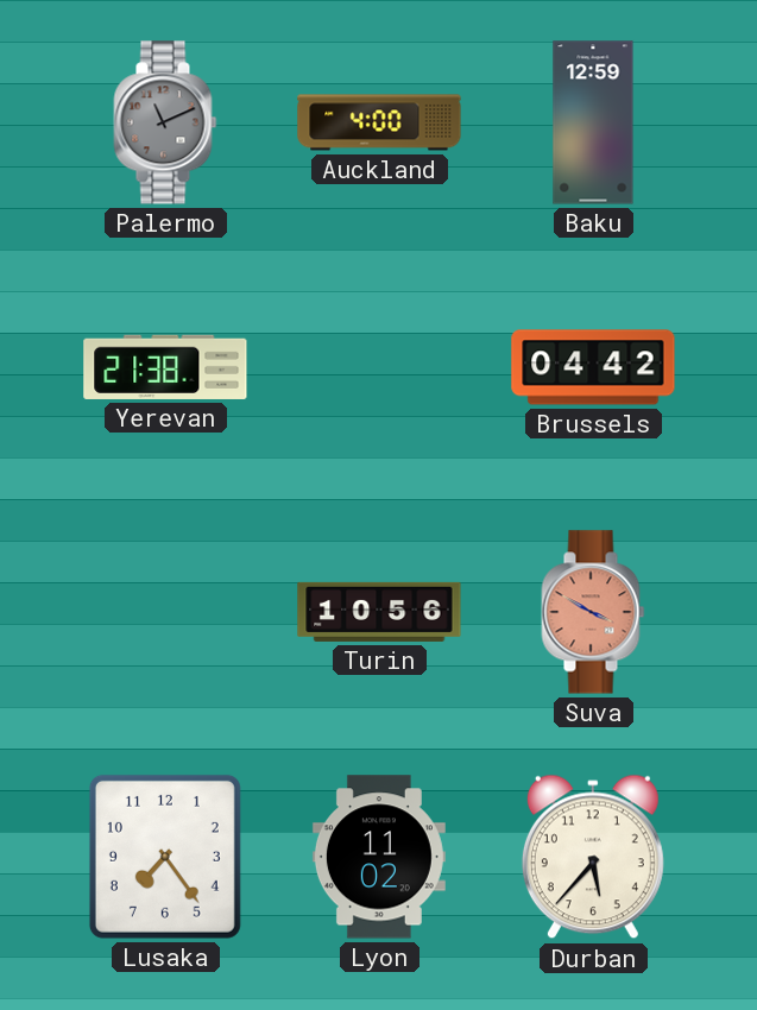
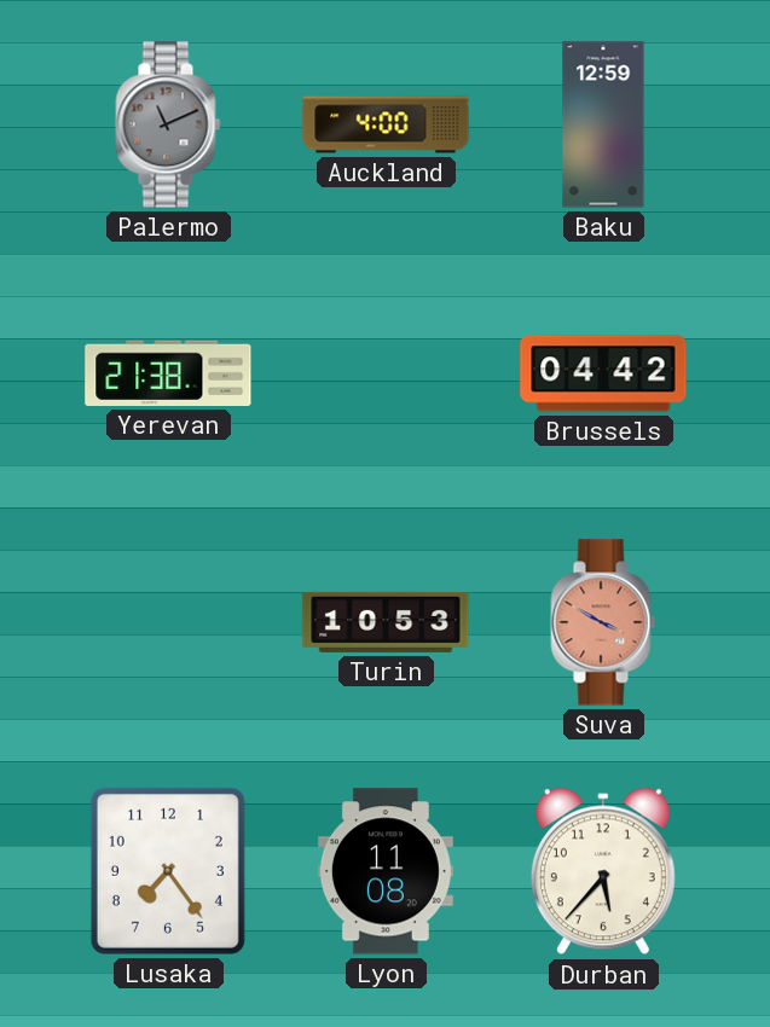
Turin: 10:56 -> 10:53
Lyon: 11:02 -> 11:08
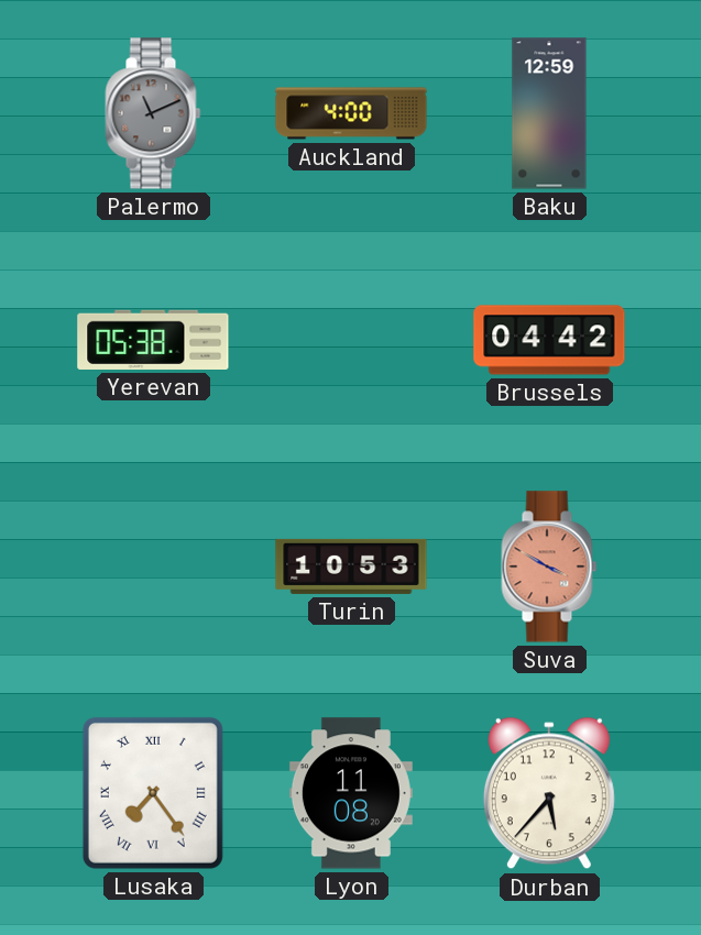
Yerevan: 21:38 -> 05:38
Lusaka numerals: Arabic -> Roman
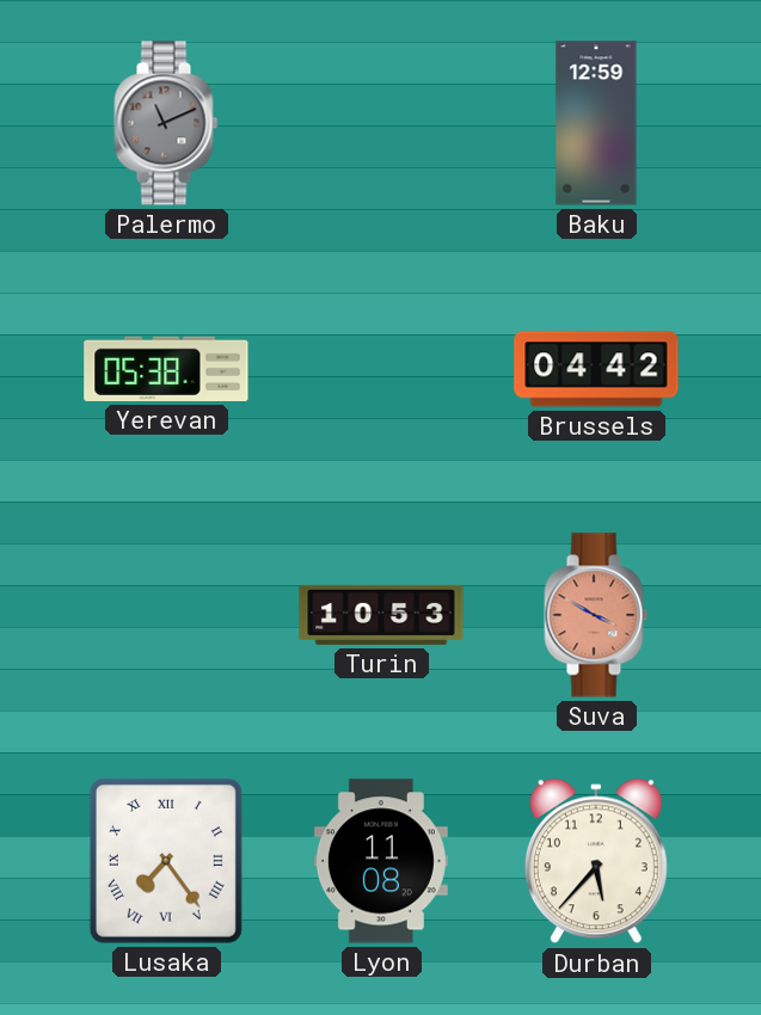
Auckland: 4:00 -> none
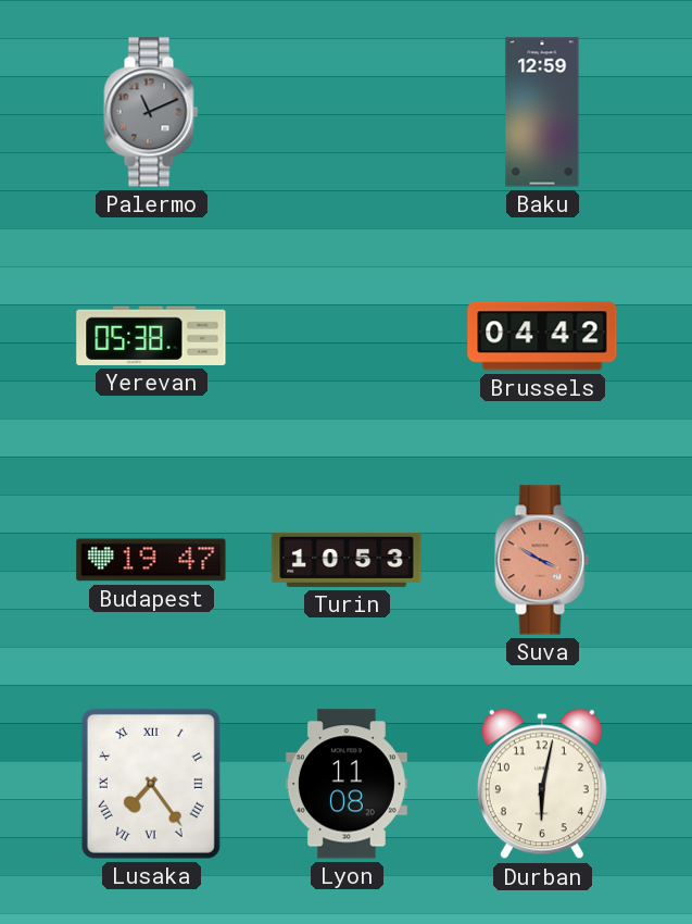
Budapest: none -> 19:47
Durban: 5:37 -> 6:02
